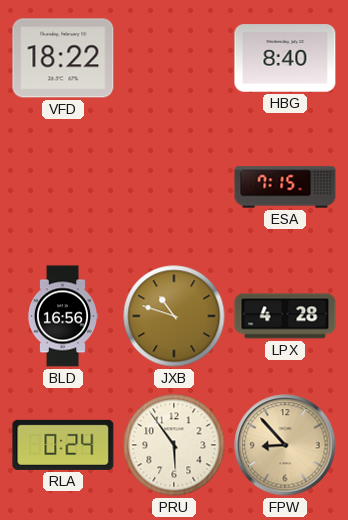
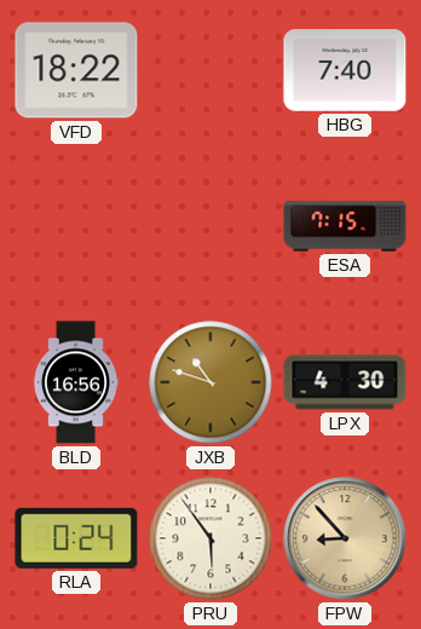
HBG: 8:40 -> 7:40
LPX: 4:28 -> 4:30
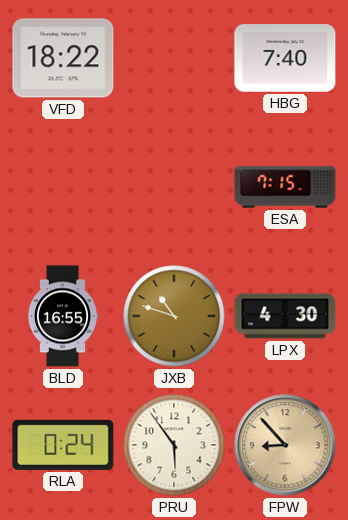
BLD: 16:56 -> 16:55
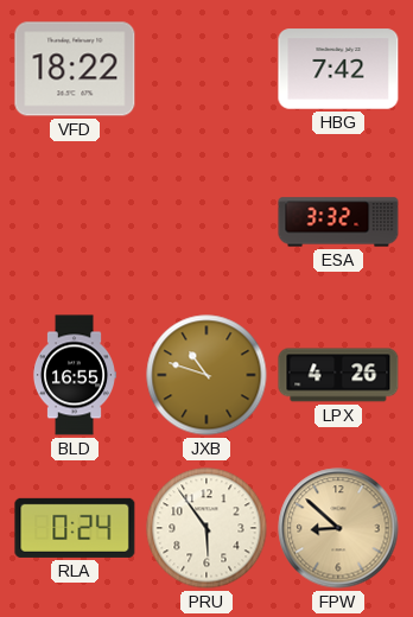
HBG: 7:40 -> 7:42
ESA: 7:15 -> 3:32
LPX: 4:30 -> 4:26
FPW: 8:53 -> 8:52
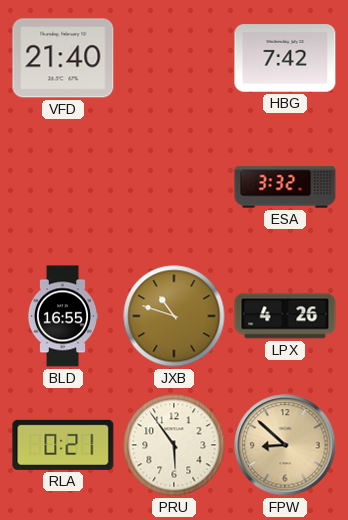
VFD: 18:22 -> 21:40
RLA: 0:24 -> 0:21
